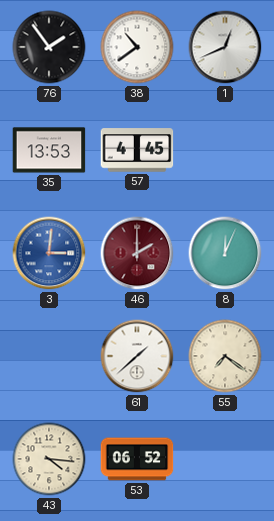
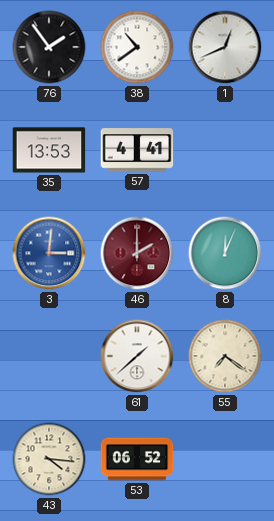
57: 4:45 -> 4:41
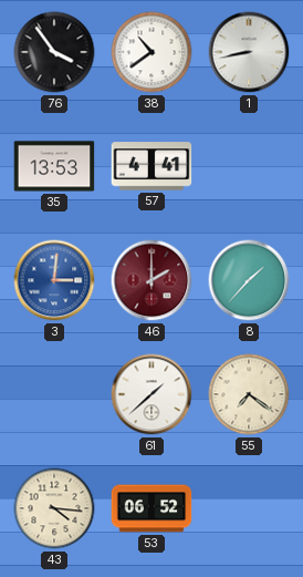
76: 1:54 -> 3:54
1: 12:41 -> 8:43
8: 12:04 -> 1:37
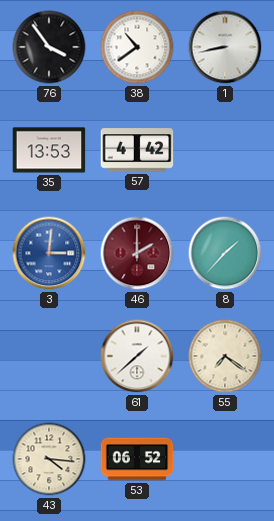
57: 4:41 -> 4:42
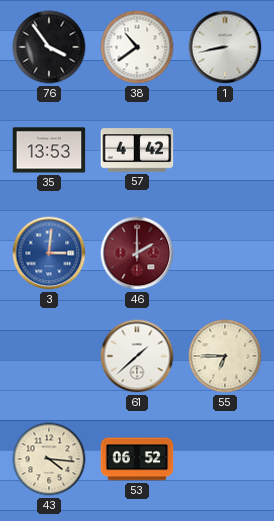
8: 1:37 -> none
55: 7:21 -> 6:45
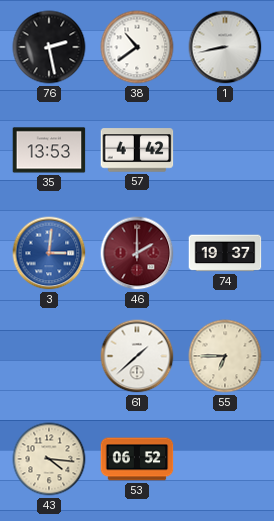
76: 3:54 -> 2:28
74: none -> 19:37
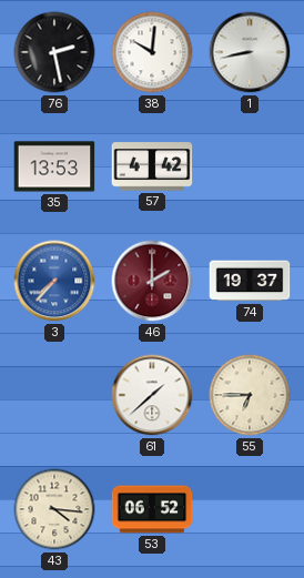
38: 10:39 -> 10:01
3: 3:01 -> 7:37
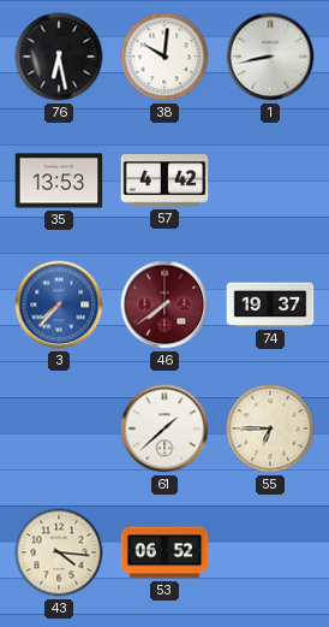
76: 2:28 -> 6:28
46: 2:00 -> 7:39
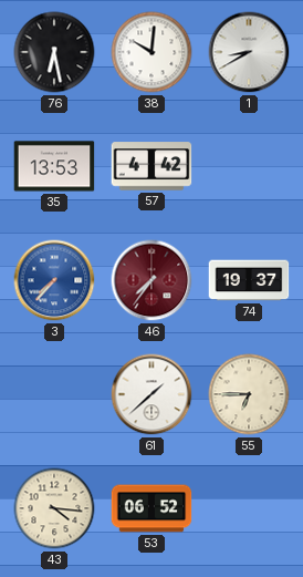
1: 8:43 -> 8:40
46: 7:39 -> 7:36
